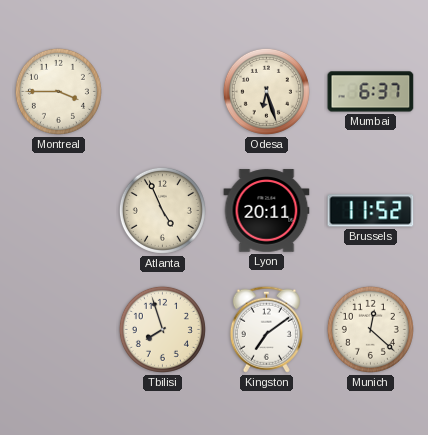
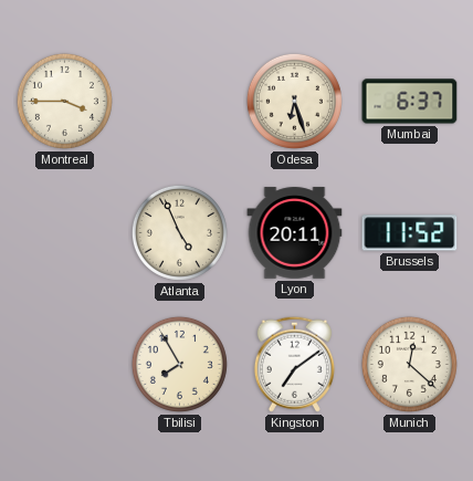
Tbilisi: 7:57 -> 7:55
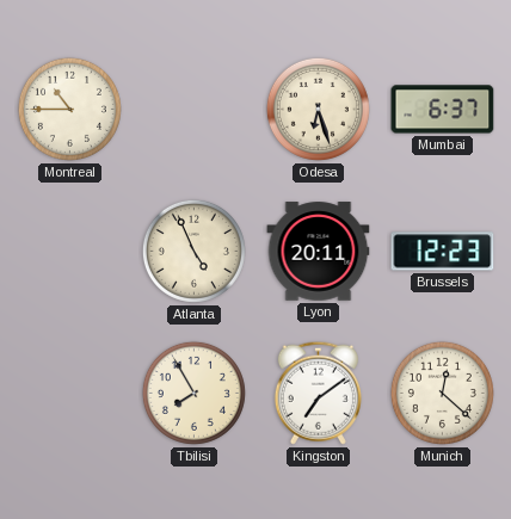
Montreal: 3:45 -> 10:45
Brussels: 11:52 -> 12:23
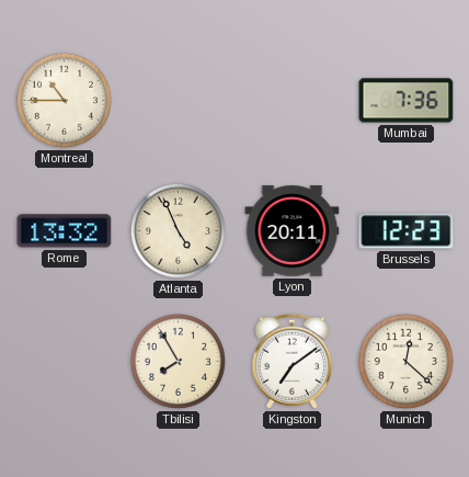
Odesa: 6:27 -> none
Mumbai: 6:37 -> 7:36
Rome: none -> 13:32
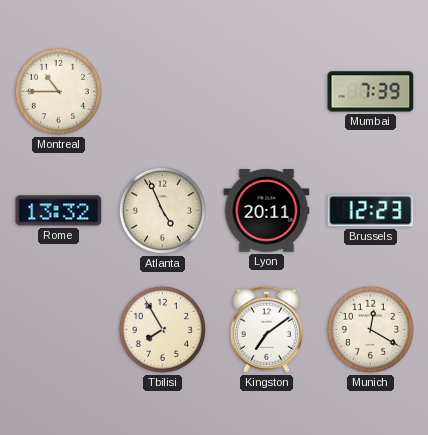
Mumbai: 7:36 -> 7:39
Munich: 12:22 -> 12:20
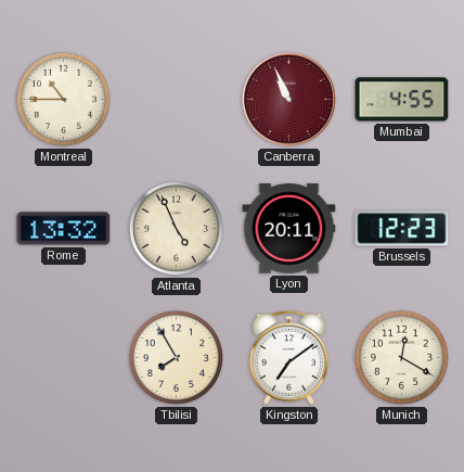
Canberra: none -> 10:56
Mumbai: 7:39 -> 4:55
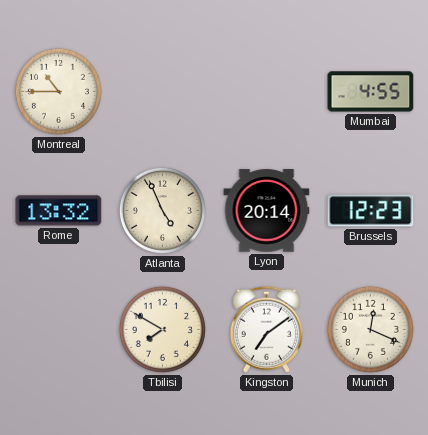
Canberra: 10:56 -> none
Lyon: 20:11 -> 20:14
Tbilisi: 7:55 -> 7:50
Munich: 12:20 -> 12:19
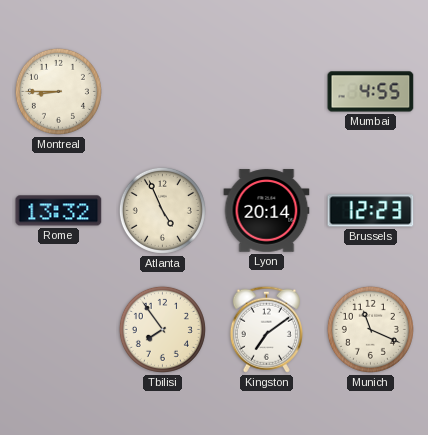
Montreal: 10:45 -> 8:45
Tbilisi: 7:50 -> 7:54
Munich: 12:19 -> 11:19
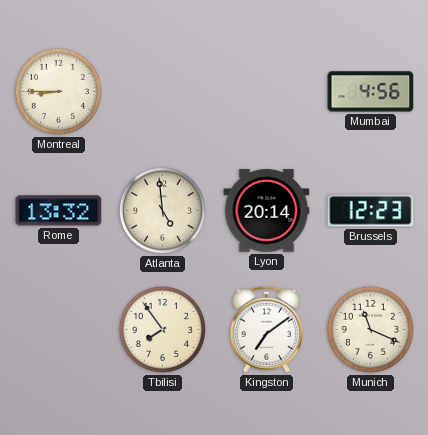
Mumbai: 4:55 -> 4:56
Atlanta: 4:56 -> 4:59
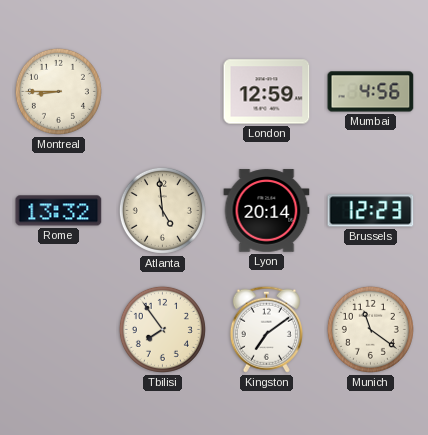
London: none -> 12:59
Munich: 11:19 -> 11:21
